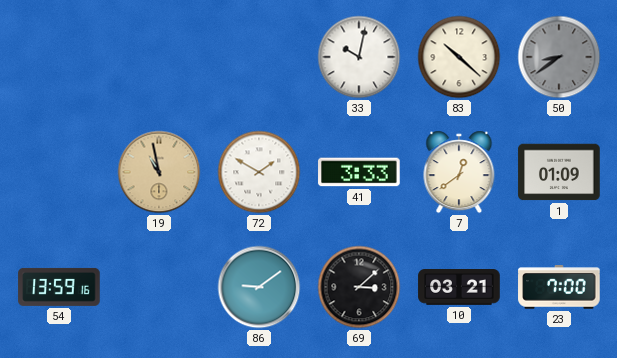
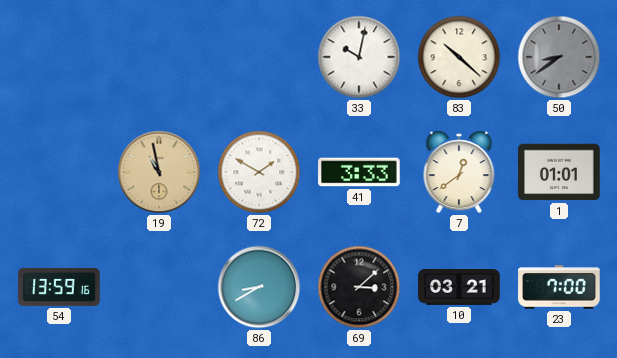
1: 01:09 -> 01:01
86: 9:09 -> 8:40
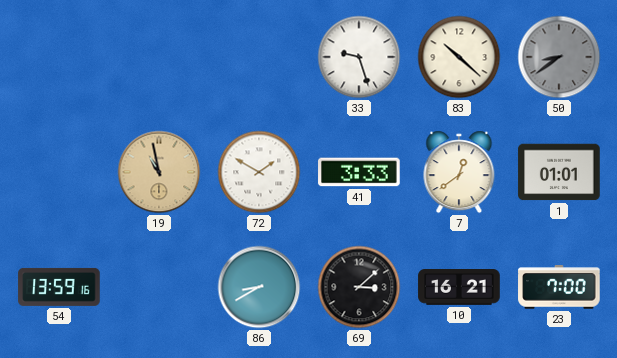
33: 10:02 -> 9:27
10: 03:21 -> 16:21
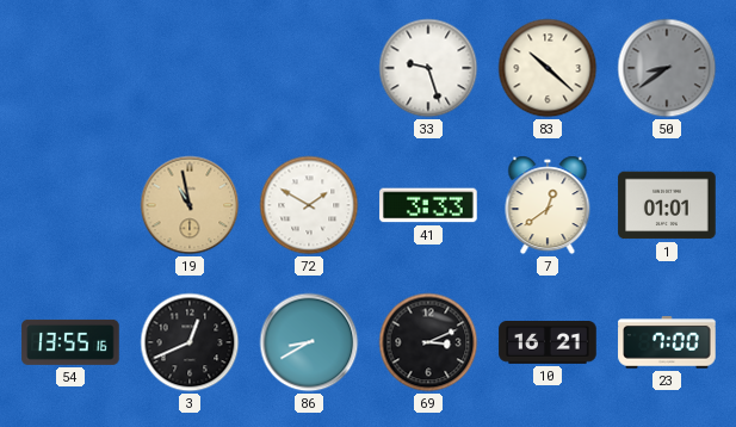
54: 13:59 -> 13:55
3: none -> 12:41
69: 3:08 -> 3:11
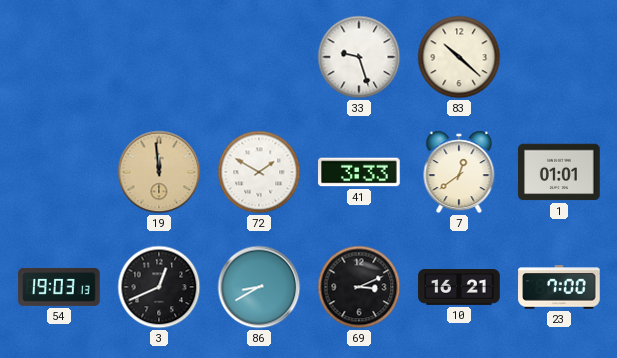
50: 8:39 -> none
19: 10:58 -> 11:59
54: 13:55 -> 19:03
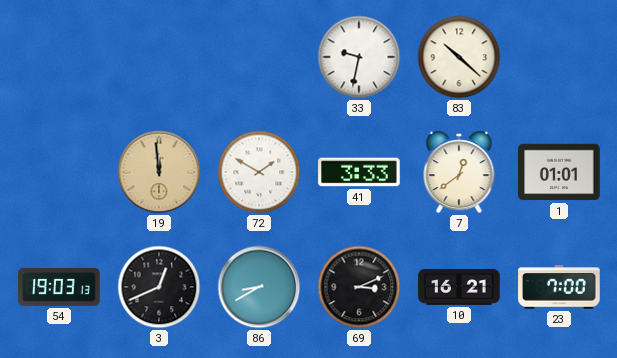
33: 9:27 -> 9:32
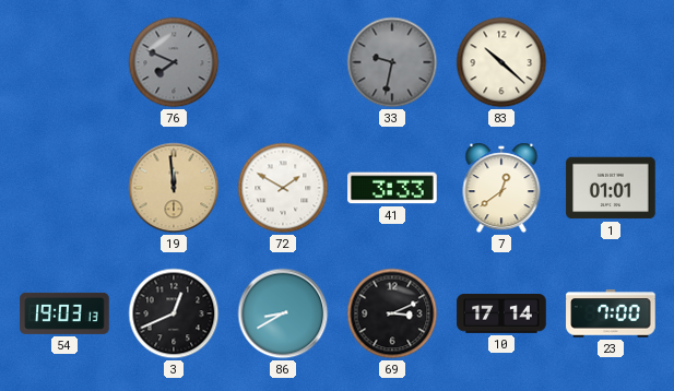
76: none -> 7:49
33 dial: white -> grey
10: 16:21 -> 17:14
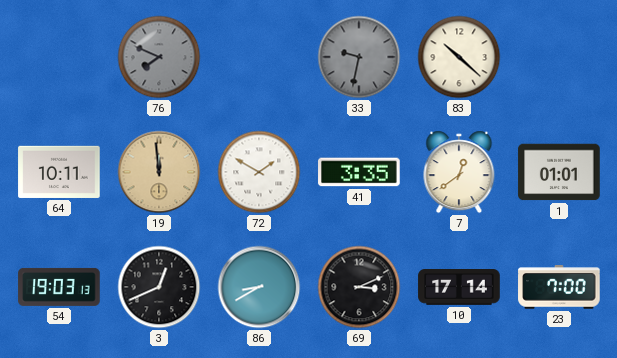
64: none -> 10:11
41: 3:33 -> 3:35
